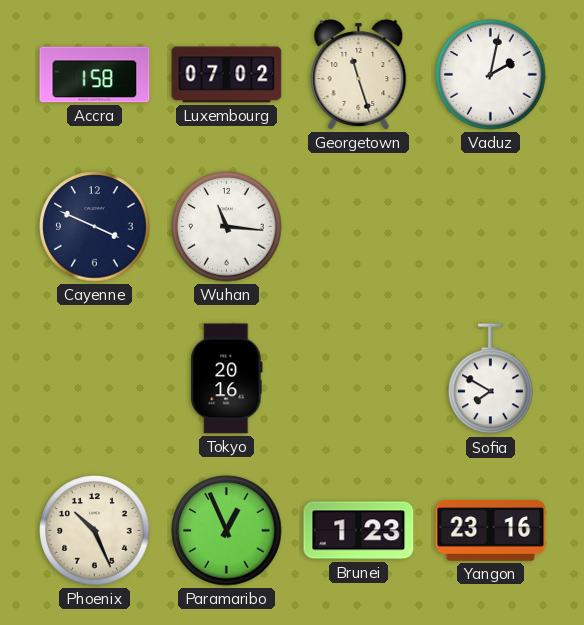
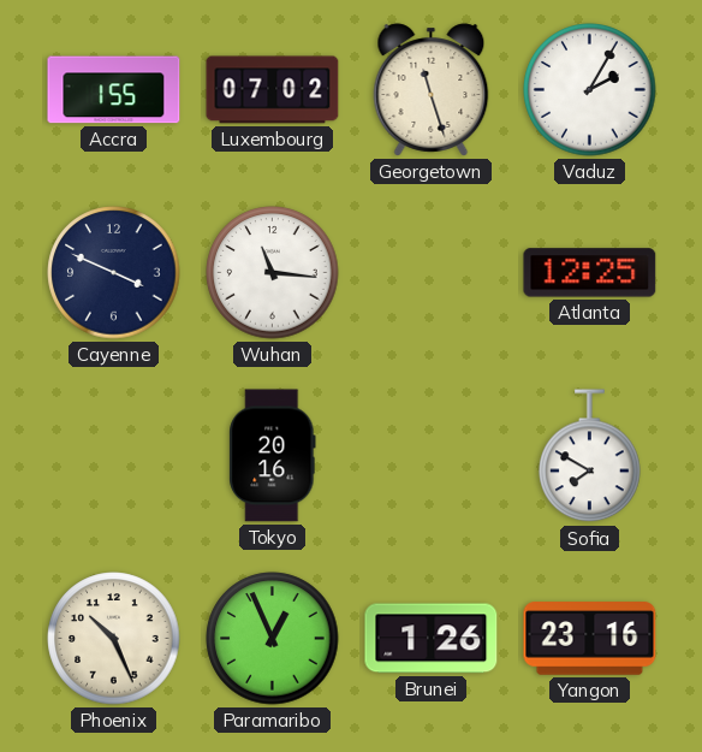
Accra: 1:58 -> 1:55
Vaduz: 2:02 -> 2:05
Atlanta: none -> 12:25
Brunei: 1:23 -> 1:26
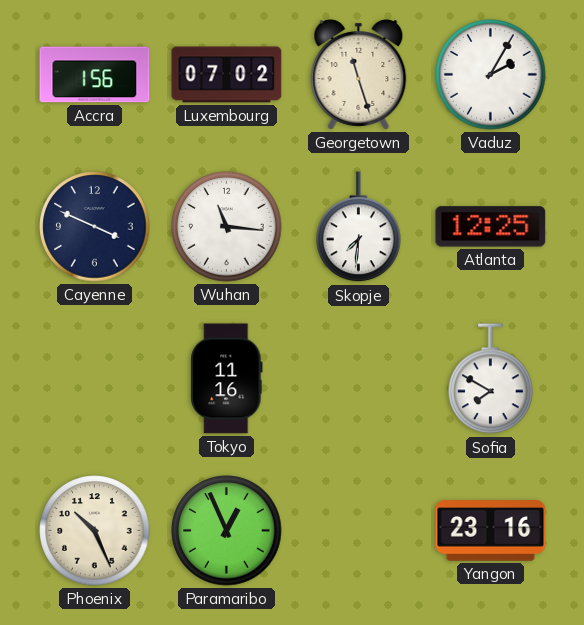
Accra: 1:55 -> 1:56
Skopje: none -> 7:31
Tokyo: 20:16 -> 11:16
Brunei: 1:26 -> none
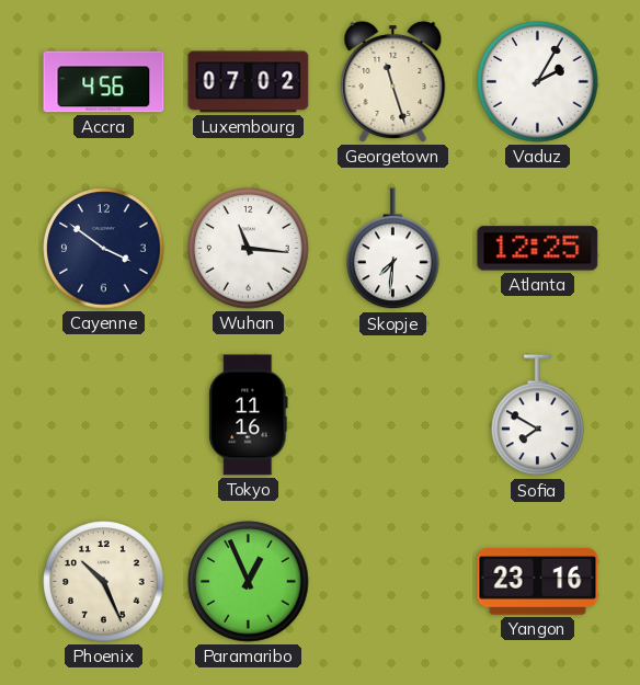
Accra: 1:56 -> 4:56
Cayenne: 3:49 -> 3:51
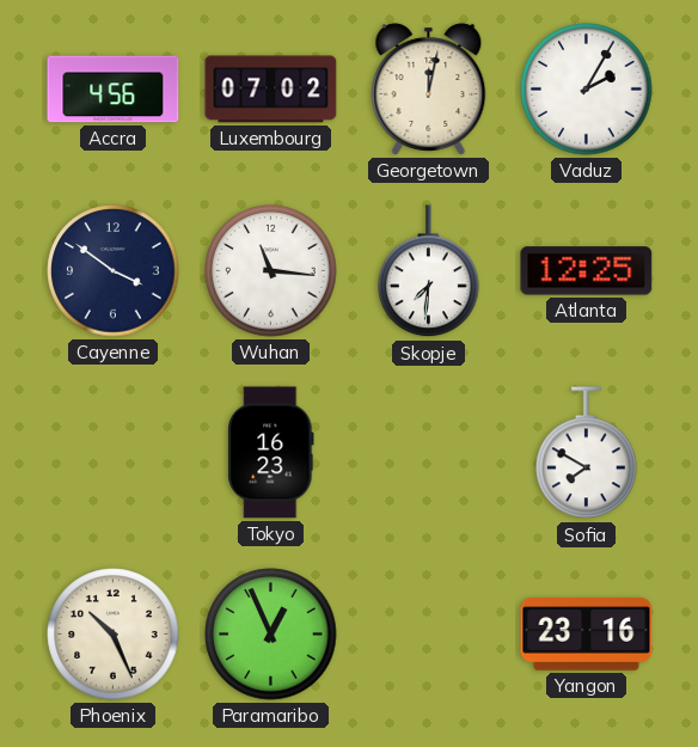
Georgetown: 11:27 -> 12:02
Tokyo: 11:16 -> 16:23
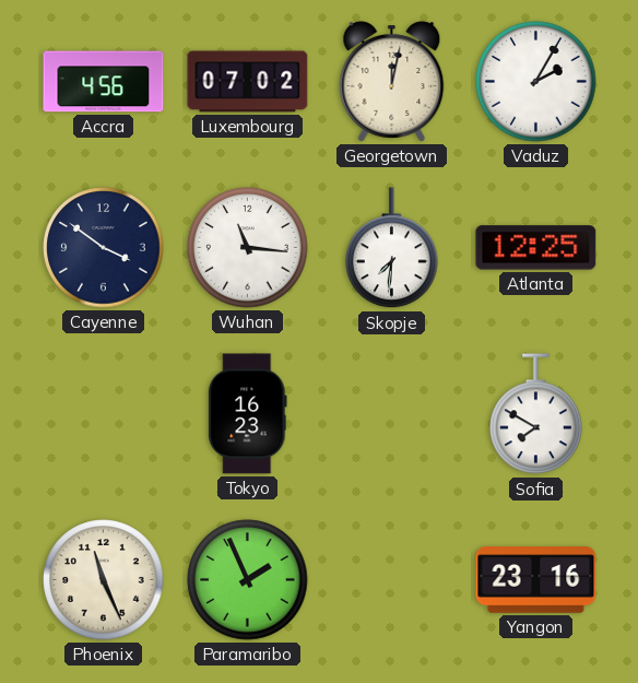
Phoenix: 10:26 -> 11:26
Paramaribo: 12:56 -> 1:56
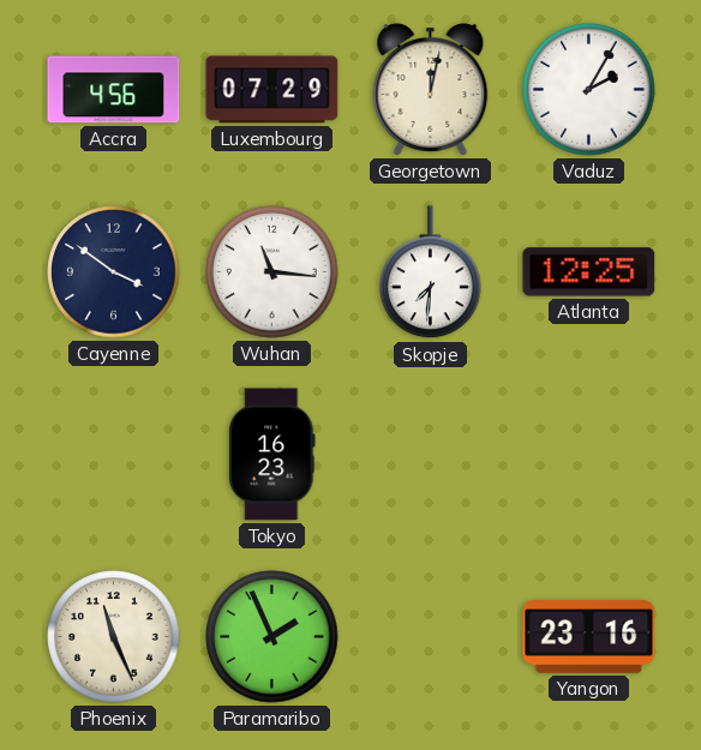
Luxembourg: 07:02 -> 07:29
Sofia: 7:50 -> none
